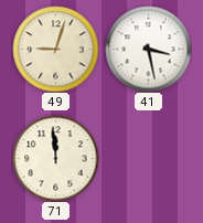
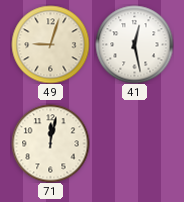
41: 3:28 -> 12:28
71: 11:59 -> 12:02
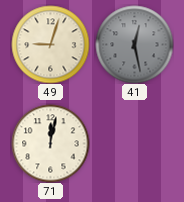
41 dial: white -> grey
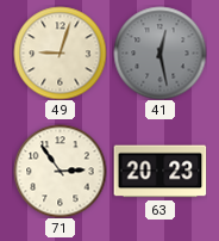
71: 12:02 -> 2:54
63: none -> 20:23
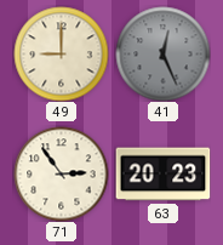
49: 9:03 -> 9:00
41: 12:28 -> 12:26
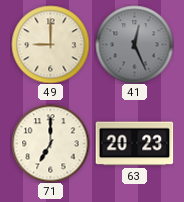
71: 2:54 -> 7:00
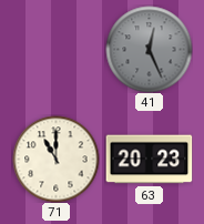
49: 9:00 -> none
71: 7:00 -> 11:00
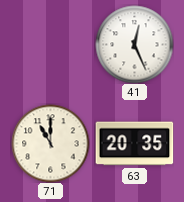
41 dial: grey -> white
63: 20:23 -> 20:35
